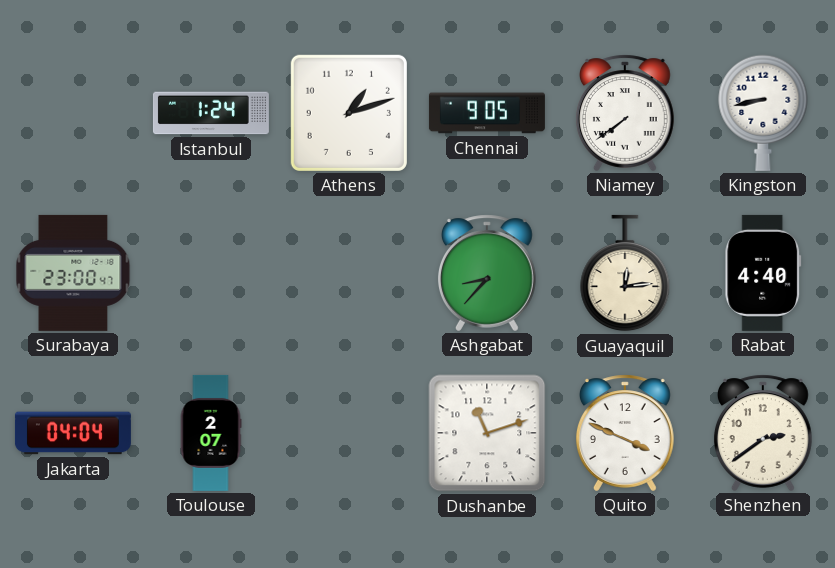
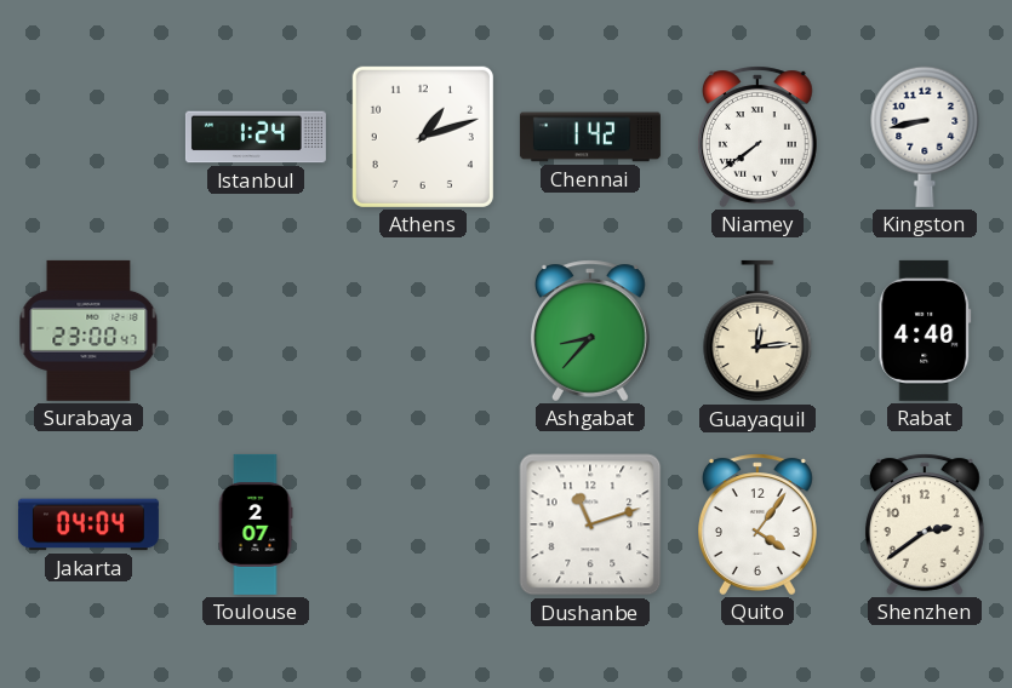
Chennai: 9:05 -> 1:42
Quito: 3:49 -> 4:06
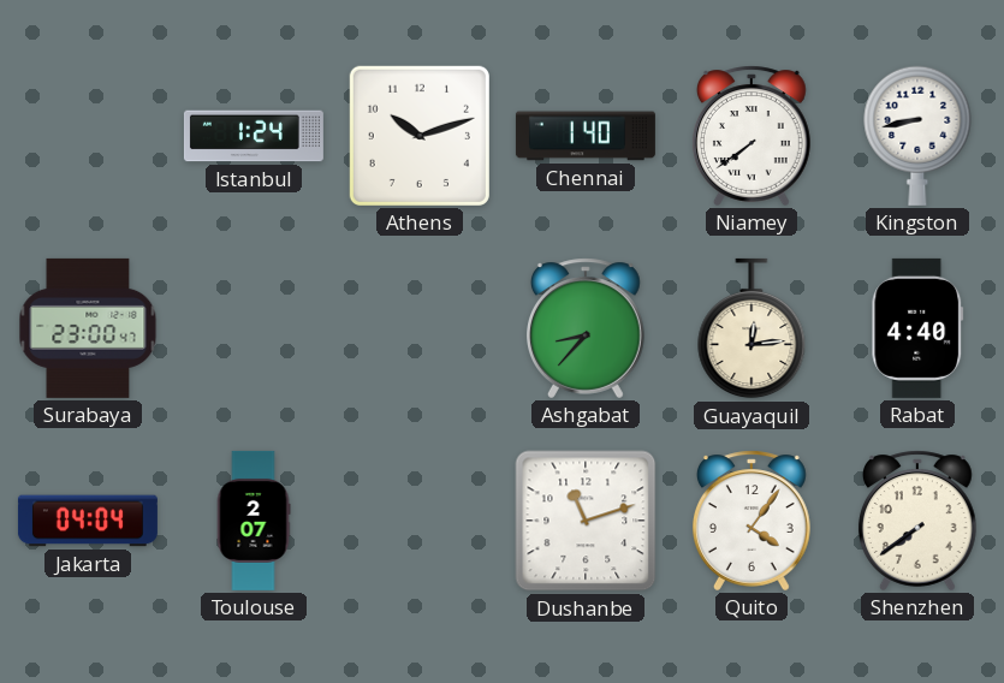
Athens: 1:12 -> 10:12
Chennai: 1:42 -> 1:40
Shenzhen: 2:39 -> 7:39
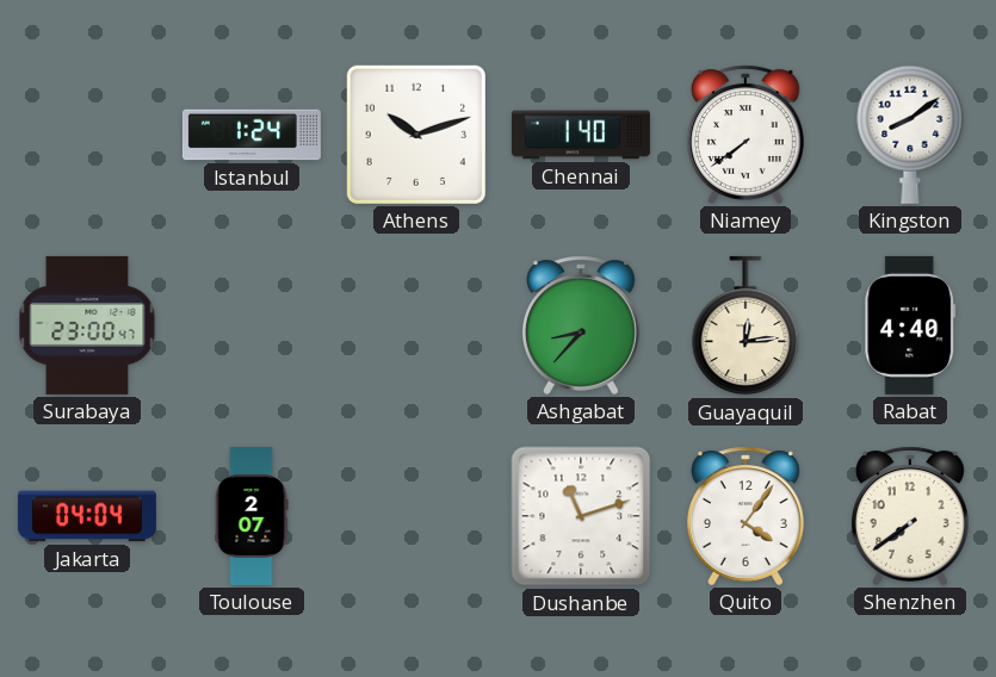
Kingston: 8:43 -> 8:09
